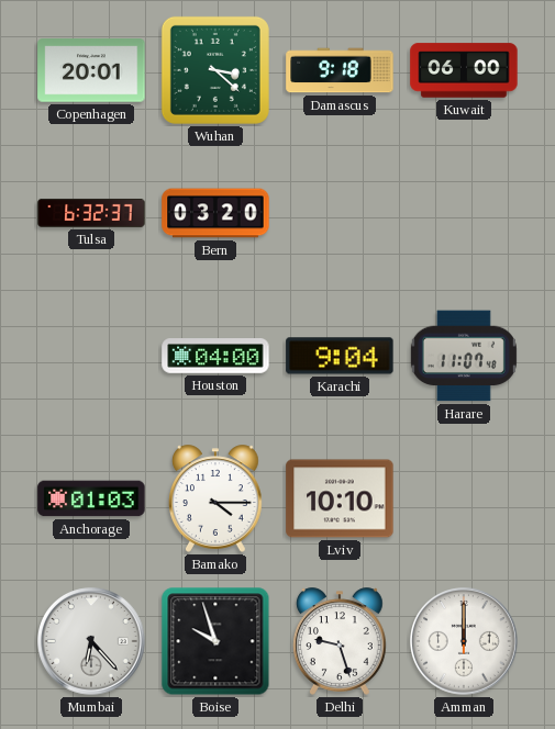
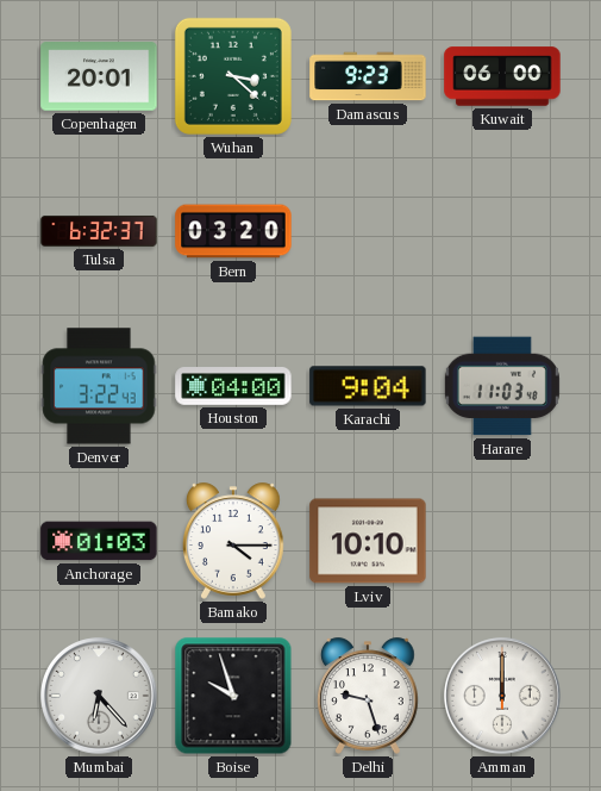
Damascus: 9:18 -> 9:23
Denver: none -> 3:22
Harare: 11:07 -> 11:03
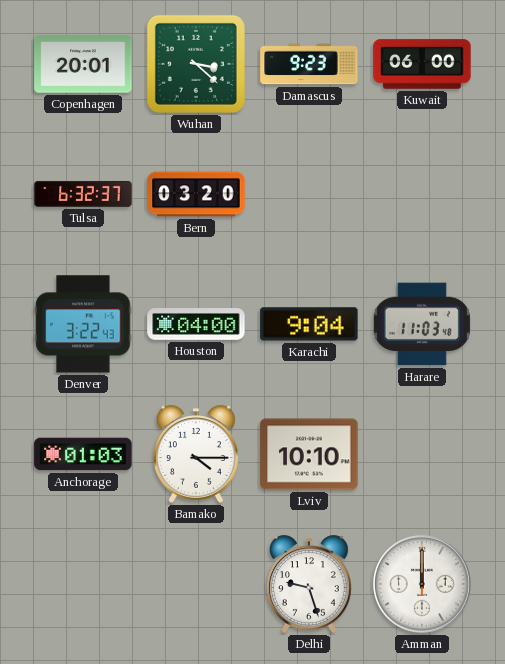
Mumbai: 6:23 -> none
Boise: 9:57 -> none
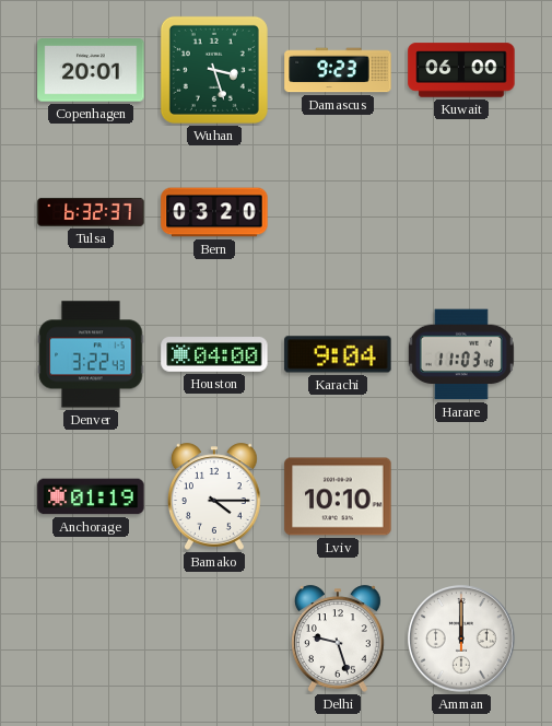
Wuhan: 3:22 -> 3:27
Anchorage: 01:03 -> 01:19
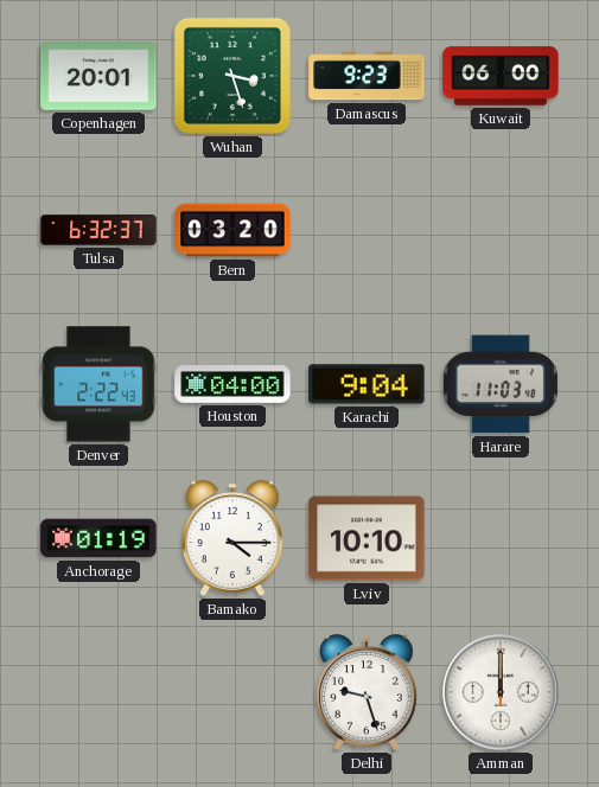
Denver: 3:22 -> 2:22
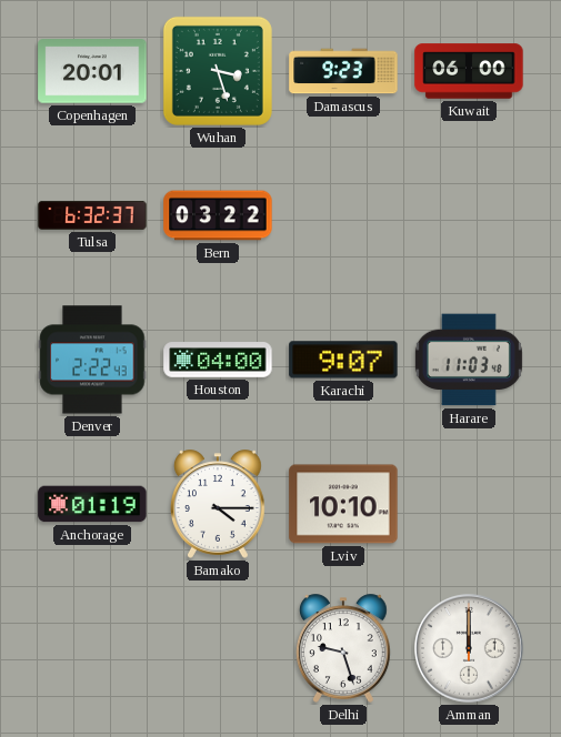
Bern: 03:20 -> 03:22
Karachi: 9:04 -> 9:07
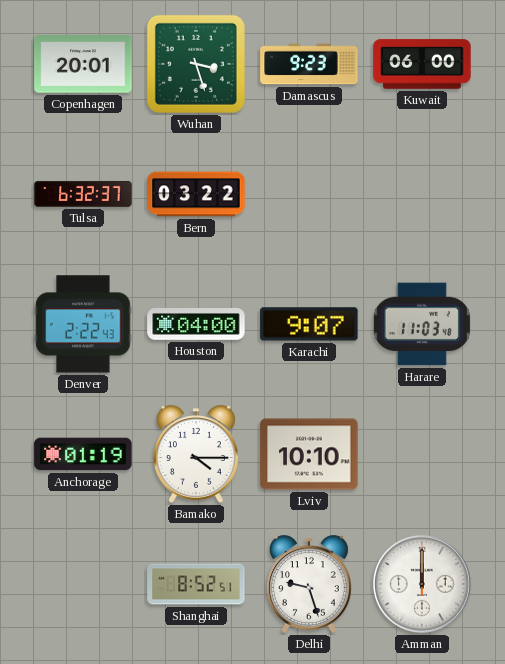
Shanghai: none -> 8:52
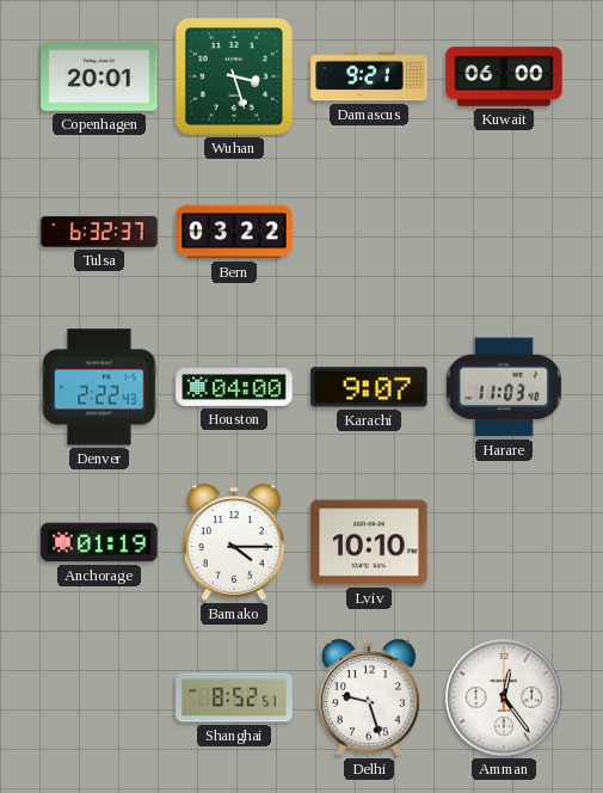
Damascus: 9:23 -> 9:21
Amman: 12:00 -> 12:24
